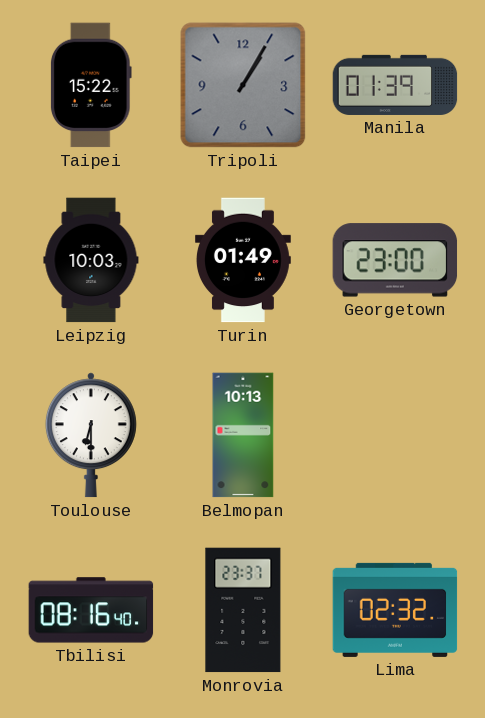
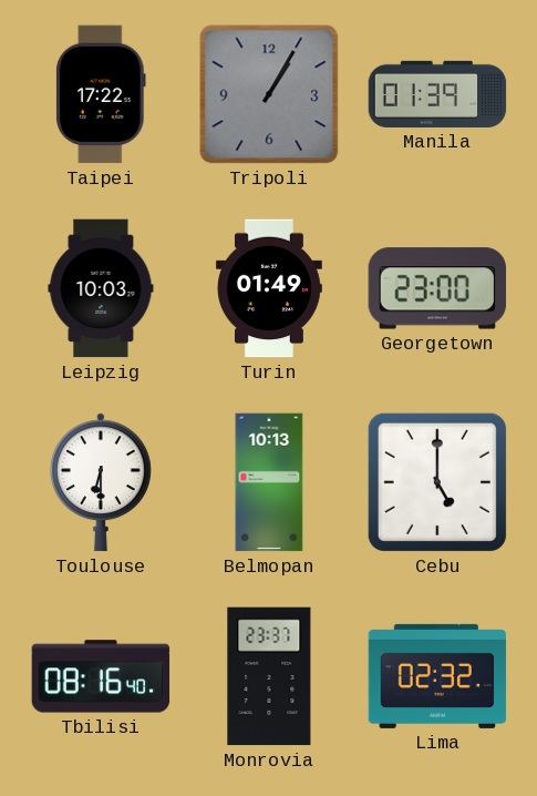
Taipei: 15:22 -> 17:22
Cebu: none -> 5:00
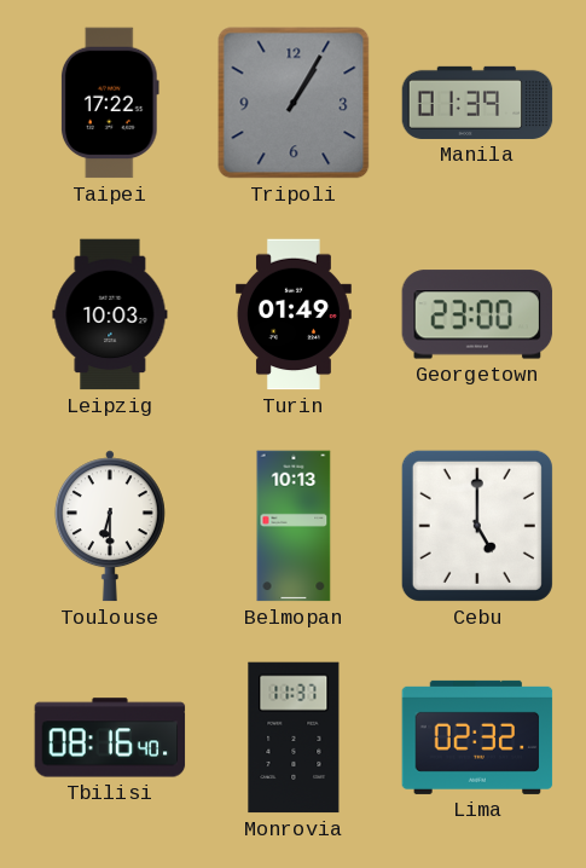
Monrovia: 23:37 -> 11:37
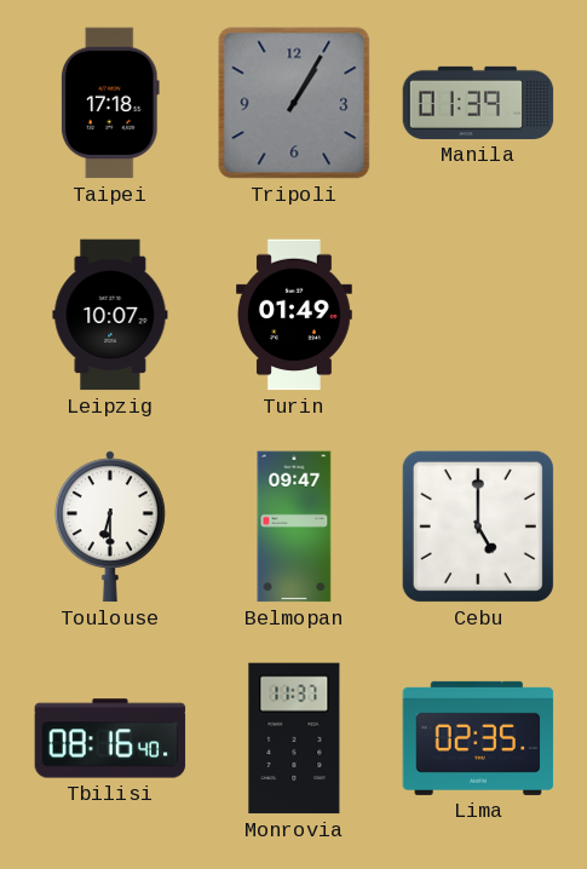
Taipei: 17:22 -> 17:18
Leipzig: 10:03 -> 10:07
Georgetown: 23:00 -> none
Belmopan: 10:13 -> 09:47
Lima: 02:32 -> 02:35
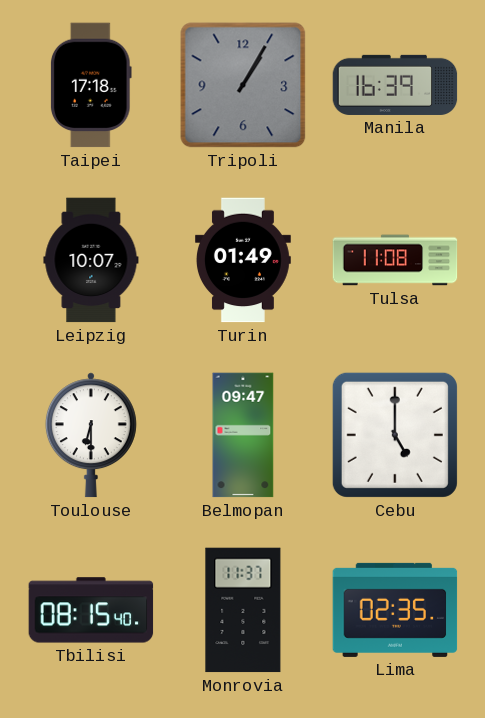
Manila: 01:39 -> 16:39
Tulsa: none -> 11:08
Tbilisi: 08:16 -> 08:15
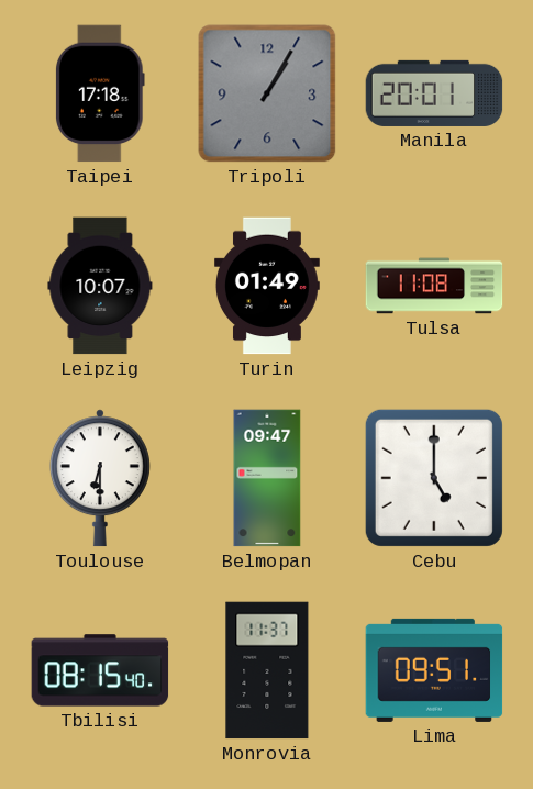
Manila: 16:39 -> 20:01
Lima: 02:35 -> 09:51
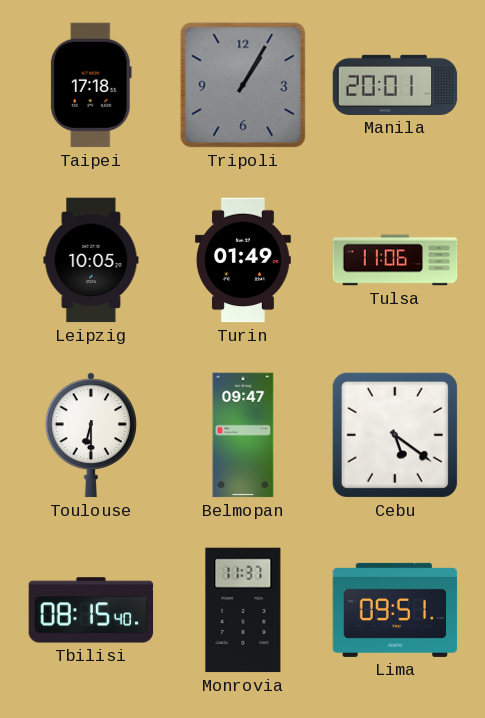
Leipzig: 10:07 -> 10:05
Tulsa: 11:08 -> 11:06
Cebu: 5:00 -> 5:21
